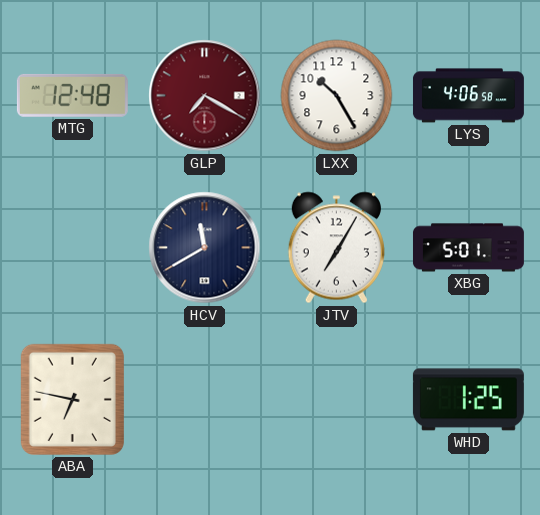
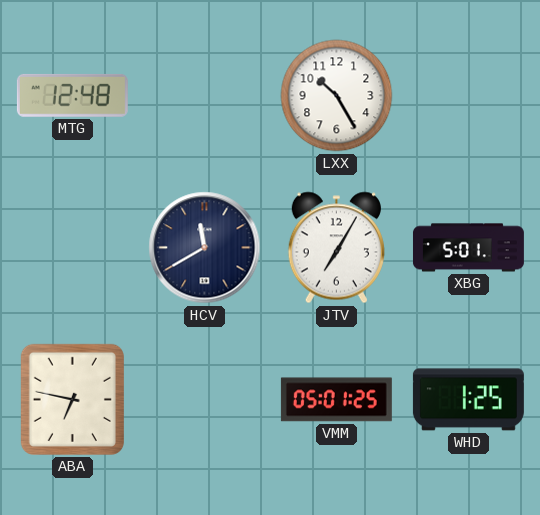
GLP: 7:20 -> none
LYS: 4:06 -> none
VMM: none -> 05:01
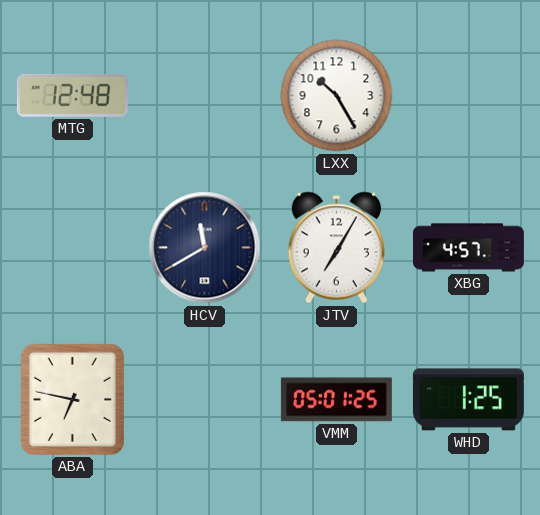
XBG: 5:01 -> 4:57
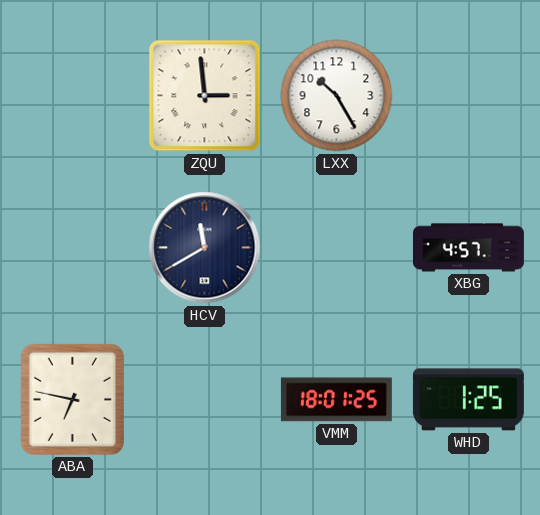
MTG: 12:48 -> none
ZQU: none -> 2:59
JTV: 7:05 -> none
VMM: 05:01 -> 18:01
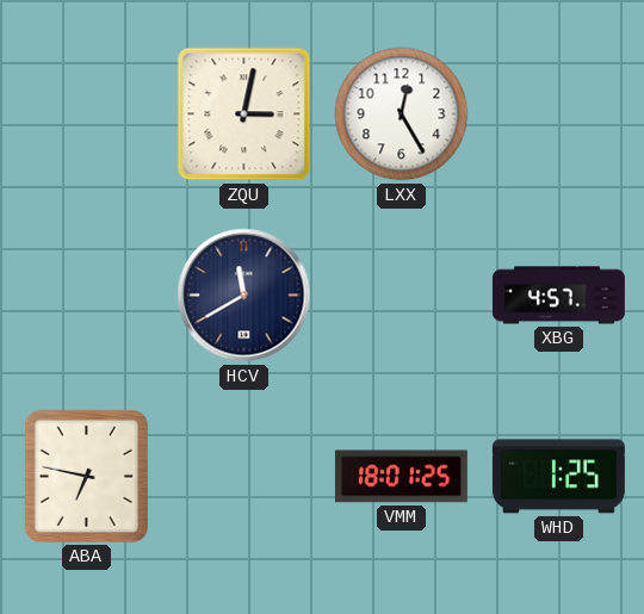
ZQU: 2:59 -> 3:02
LXX: 10:25 -> 12:25
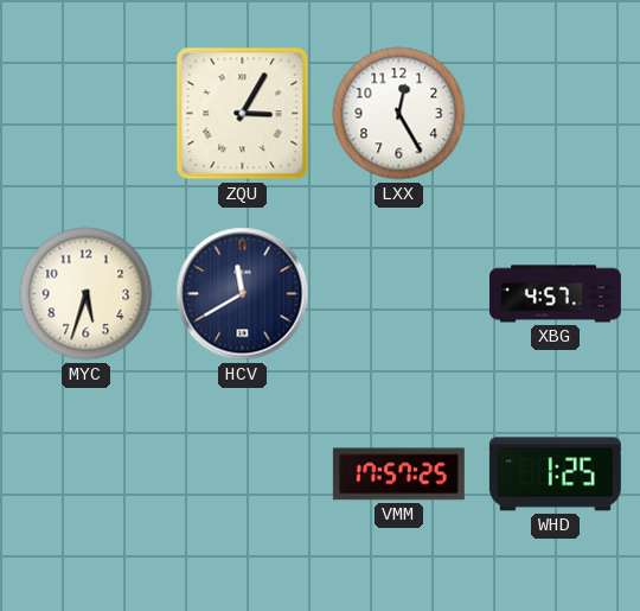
ZQU: 3:02 -> 3:05
MYC: none -> 5:33
ABA: 6:47 -> none
VMM: 18:01 -> 17:57
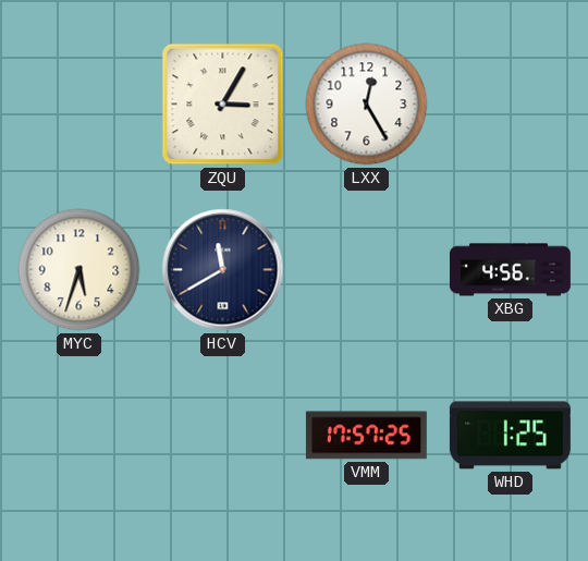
XBG: 4:57 -> 4:56
